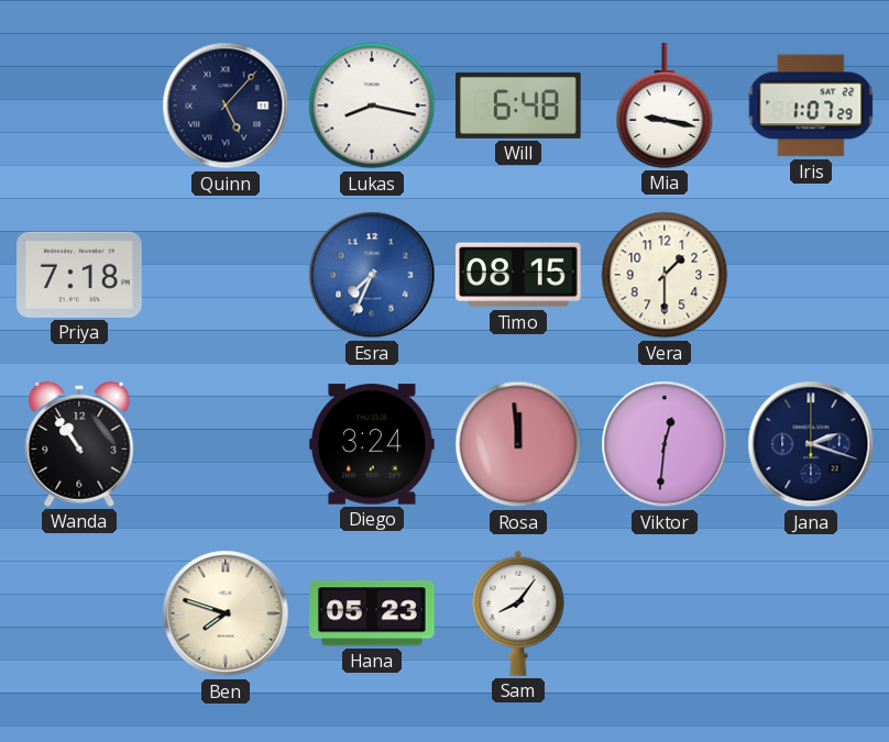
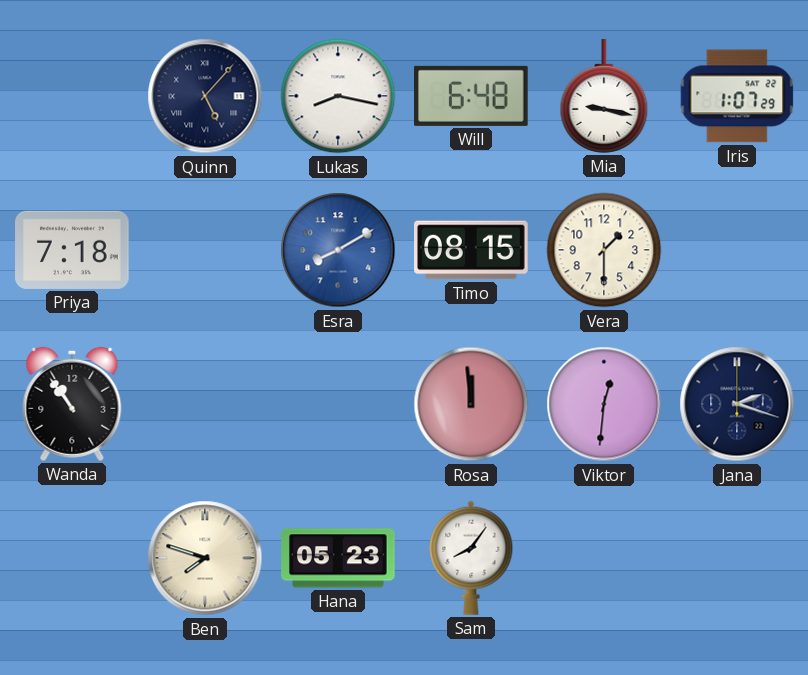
Esra: 7:34 -> 8:10
Diego: 3:24 -> none
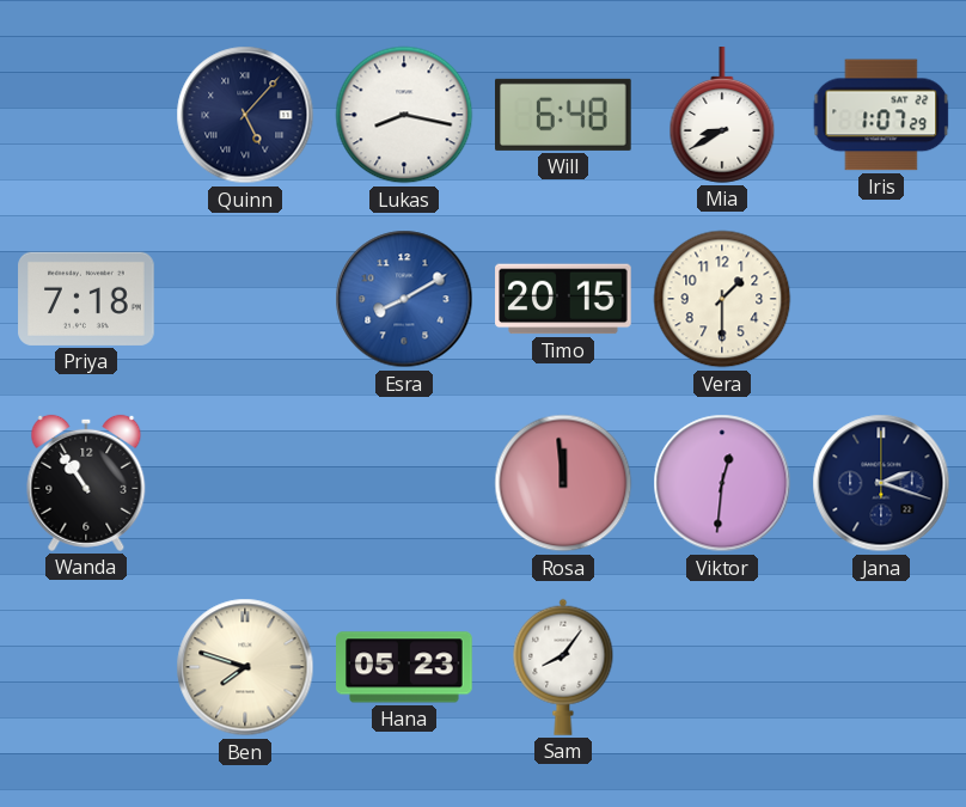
Mia: 9:17 -> 8:40
Timo: 08:15 -> 20:15
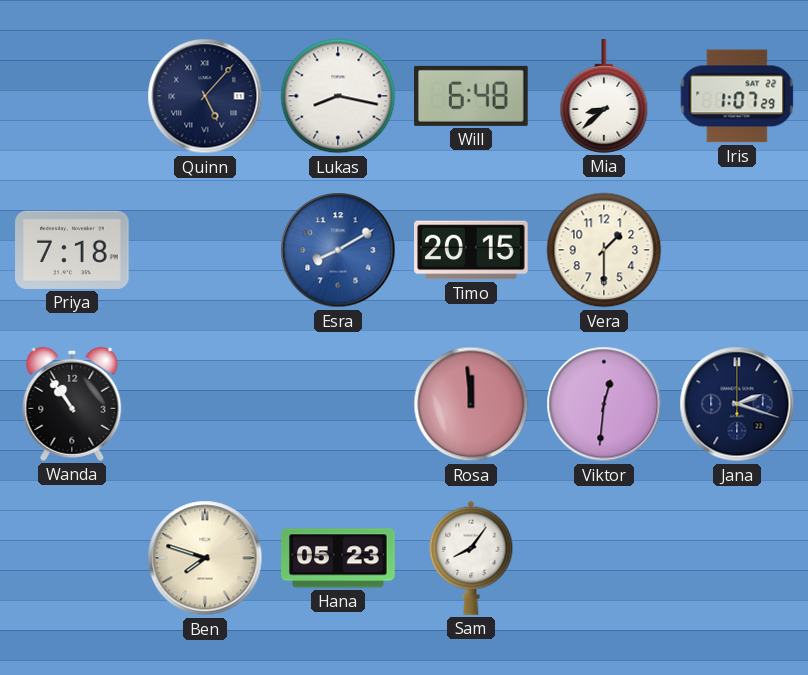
Mia: 8:40 -> 8:38
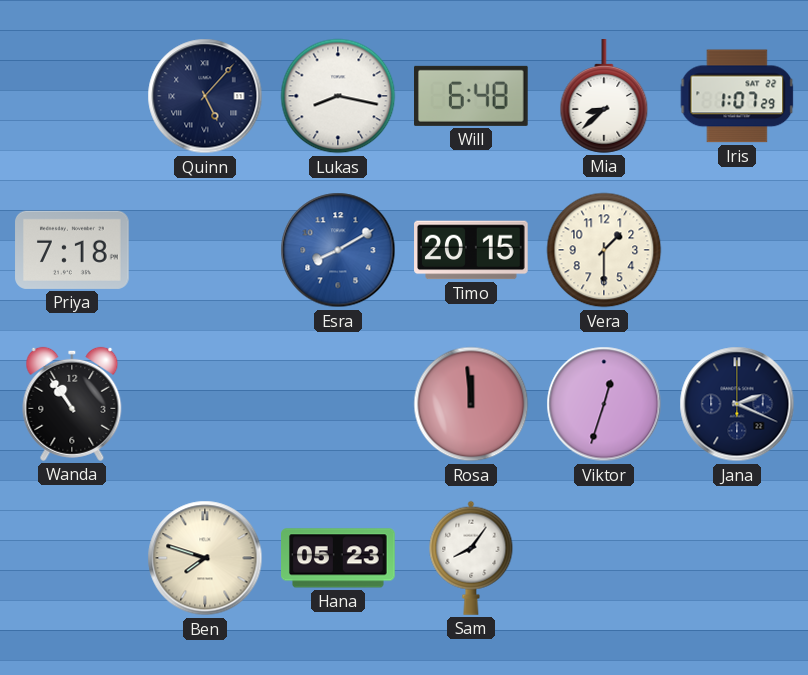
Viktor: 12:31 -> 12:33
Jana: 2:18 -> 2:19
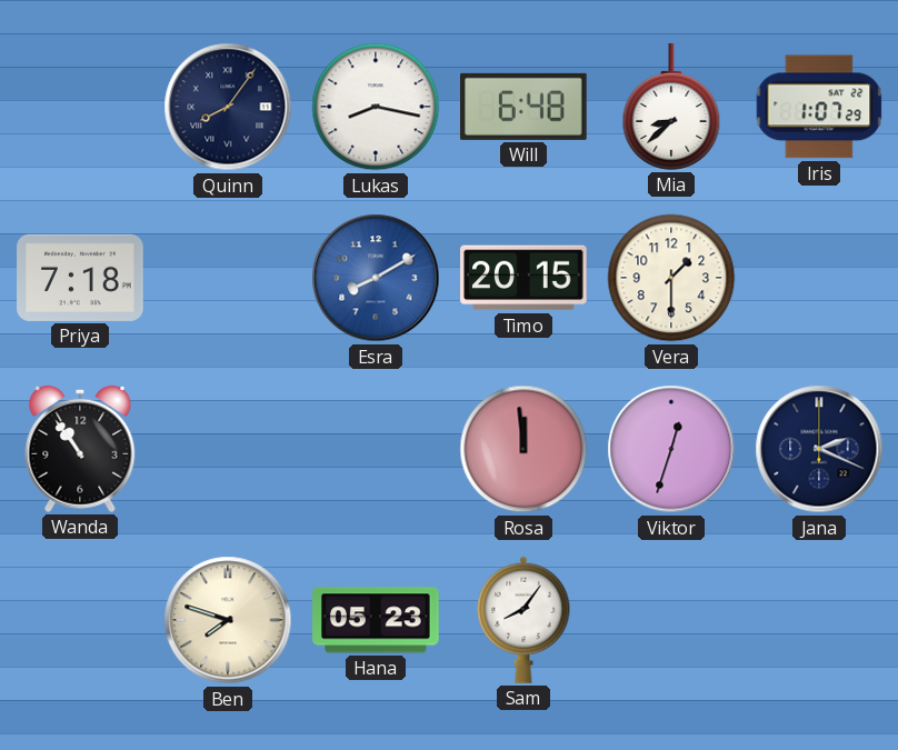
Quinn: 5:07 -> 8:06
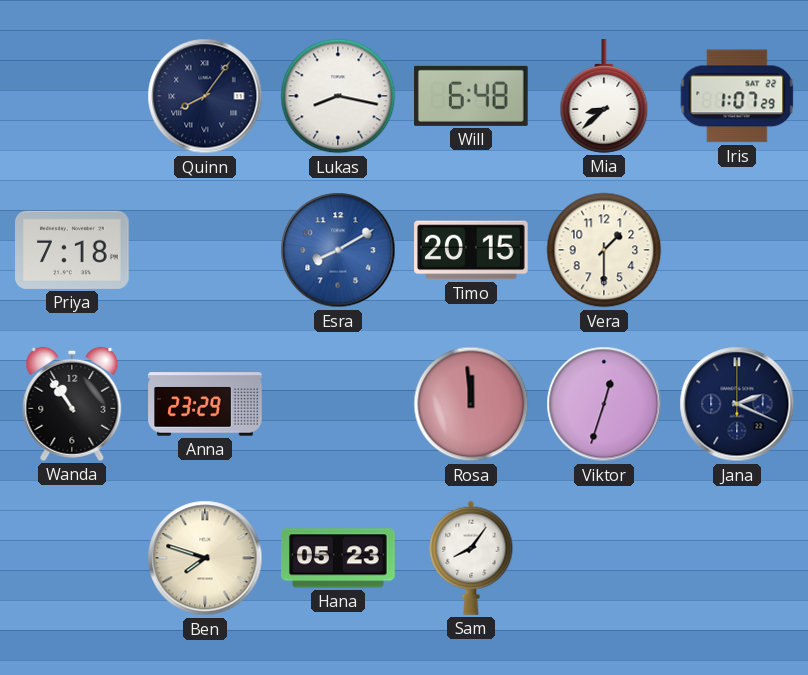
Anna: none -> 23:29
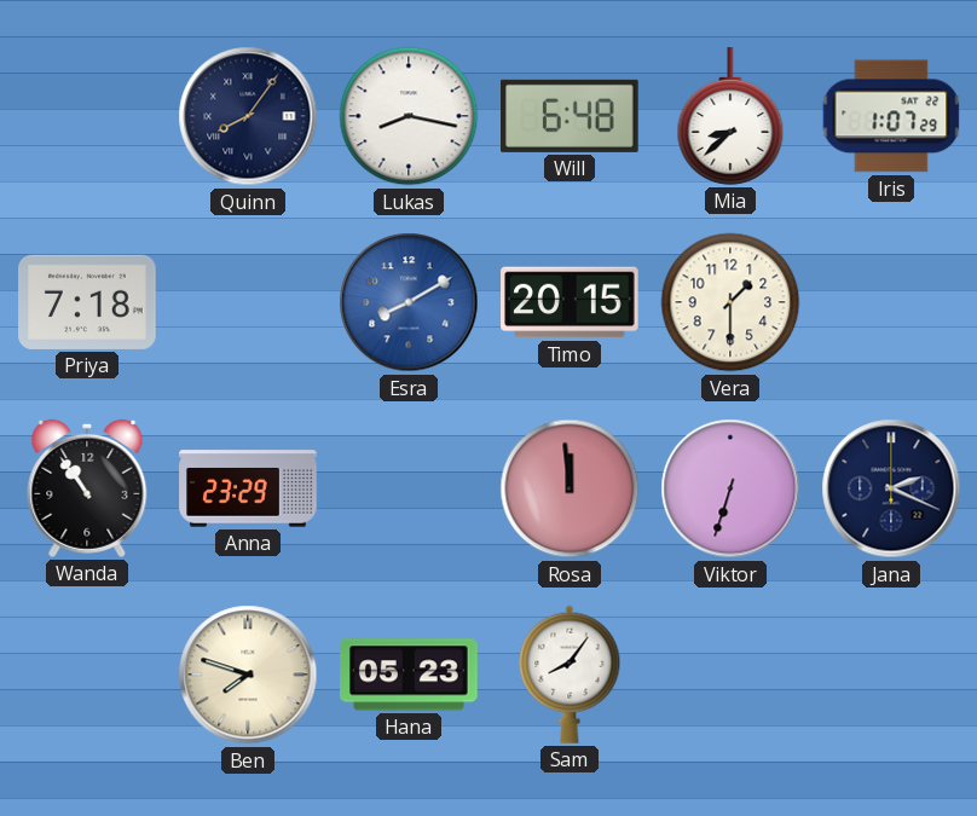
Viktor: 12:33 -> 6:33
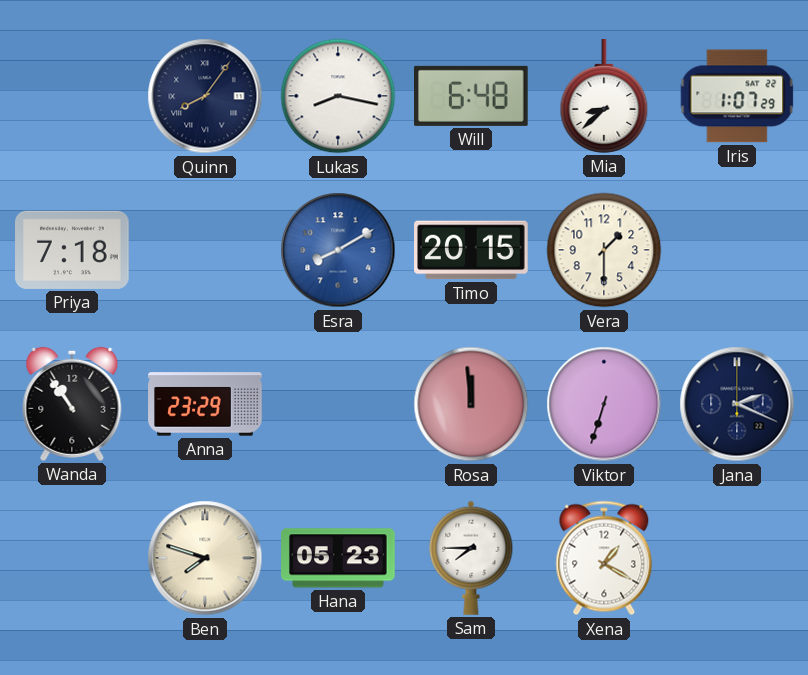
Sam: 8:06 -> 7:45
Xena: none -> 1:20
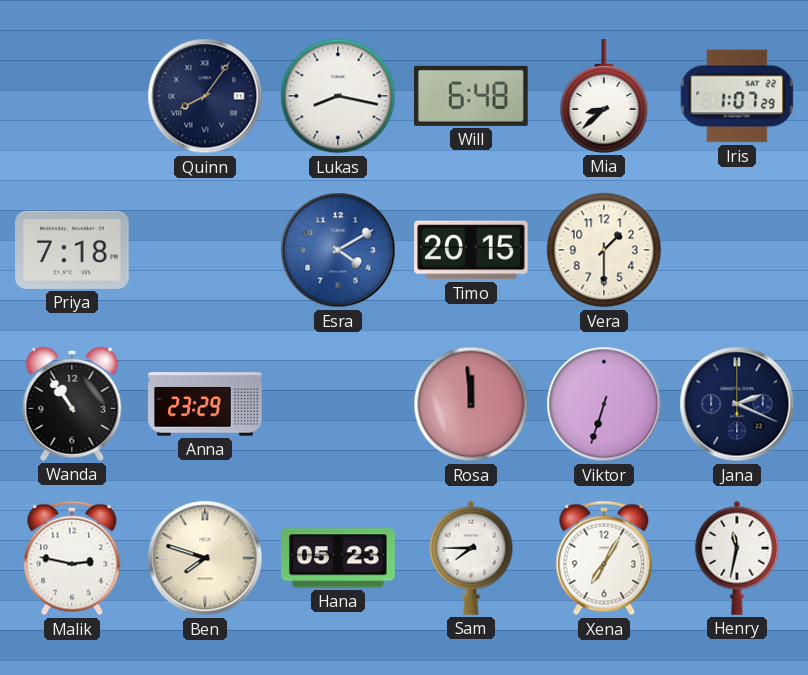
Esra: 8:10 -> 4:10
Malik: none -> 2:47
Xena: 1:20 -> 7:05
Henry: none -> 11:32
